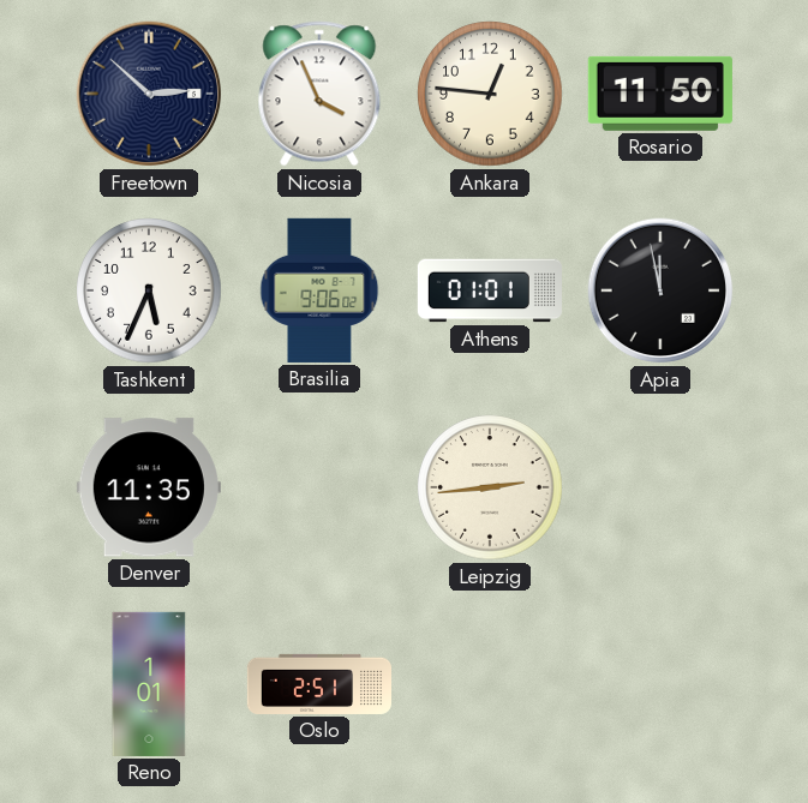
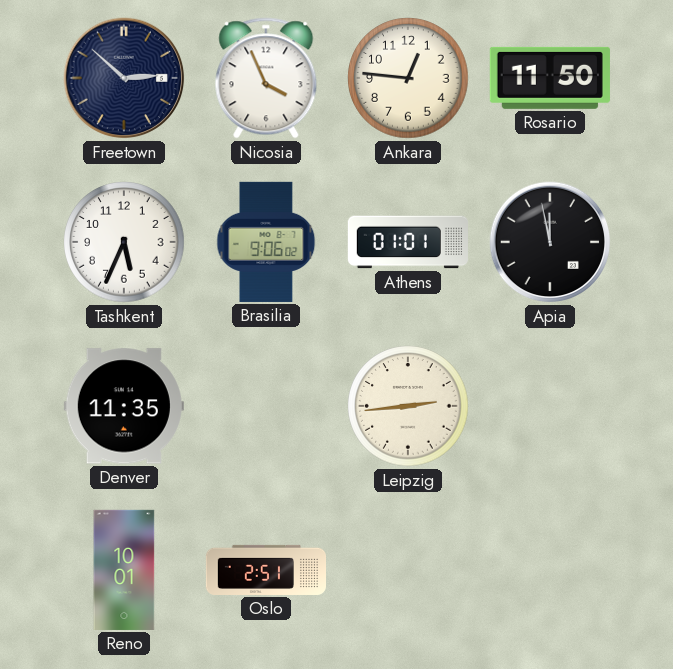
Reno: 1:01 -> 10:01
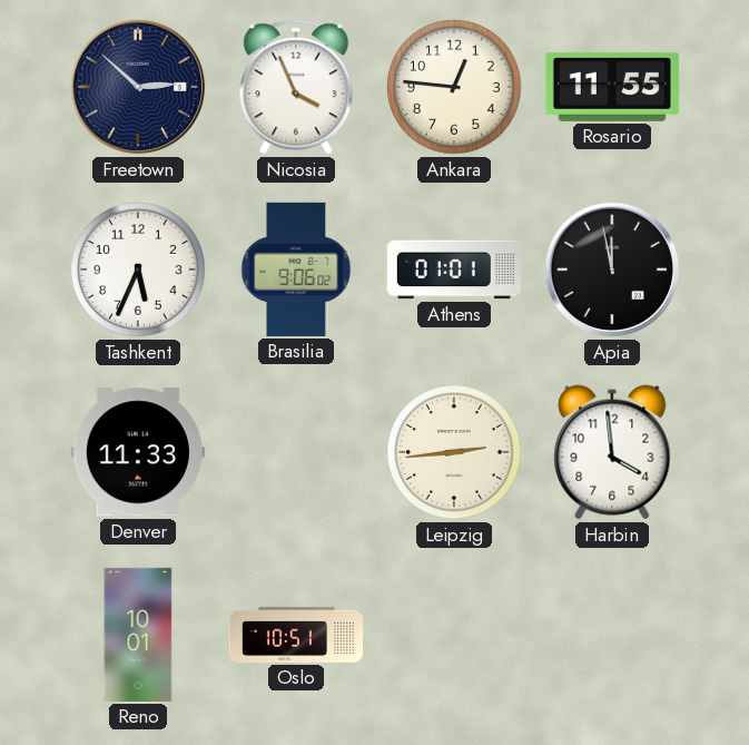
Rosario: 11:50 -> 11:55
Denver: 11:35 -> 11:33
Harbin: none -> 3:59
Oslo: 2:51 -> 10:51
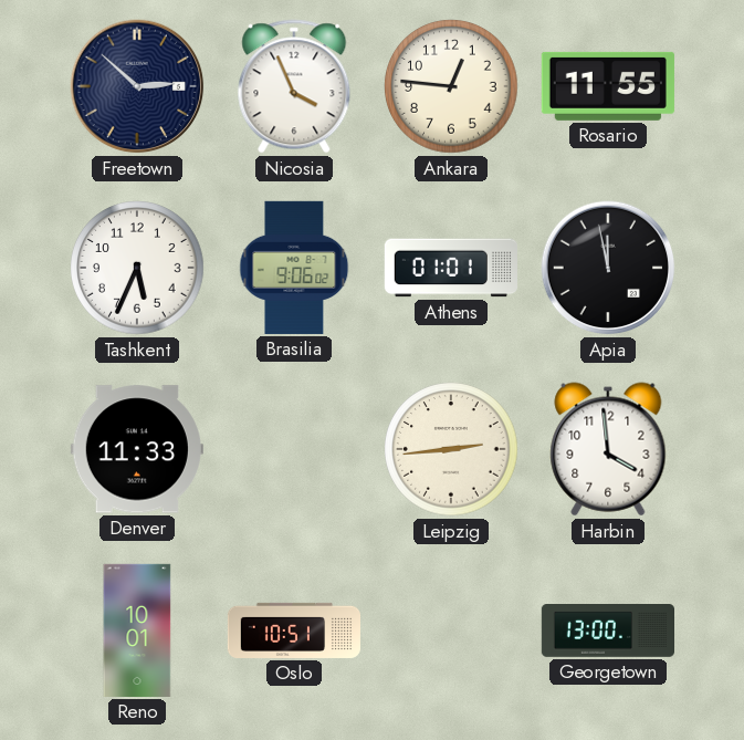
Georgetown: none -> 13:00
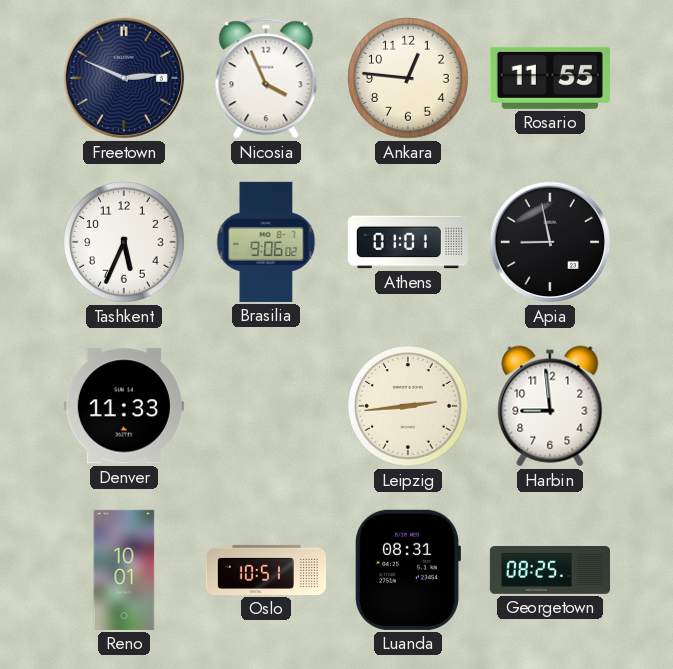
Freetown: 2:52 -> 2:49
Apia: 11:58 -> 8:58
Harbin: 3:59 -> 8:59
Luanda: none -> 08:31
Georgetown: 13:00 -> 08:25
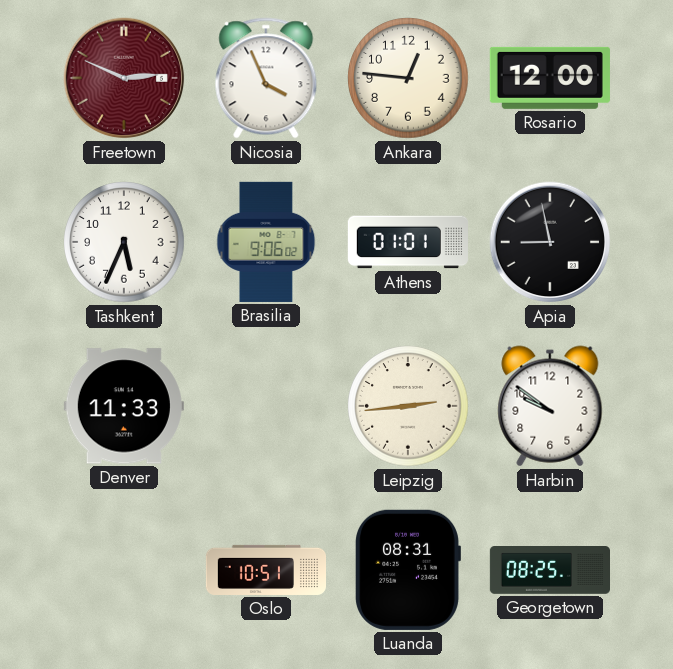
Freetown dial: navy -> burgundy
Rosario: 11:55 -> 12:00
Harbin: 8:59 -> 9:51
Reno: 10:01 -> none
